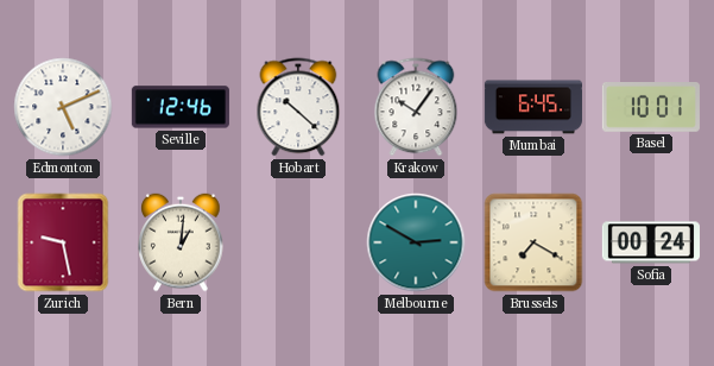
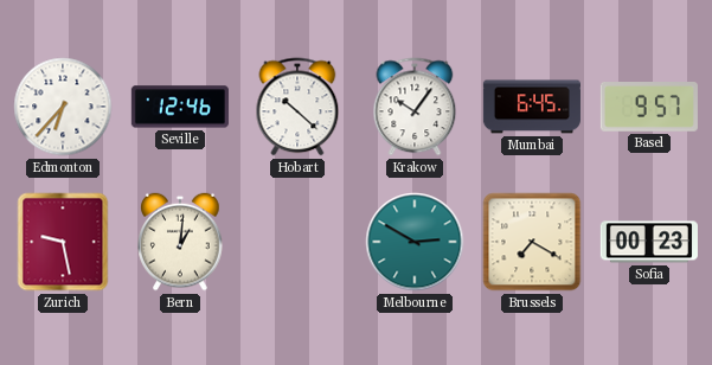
Edmonton: 5:11 -> 6:37
Basel: 10:01 -> 9:57
Sofia: 00:24 -> 00:23
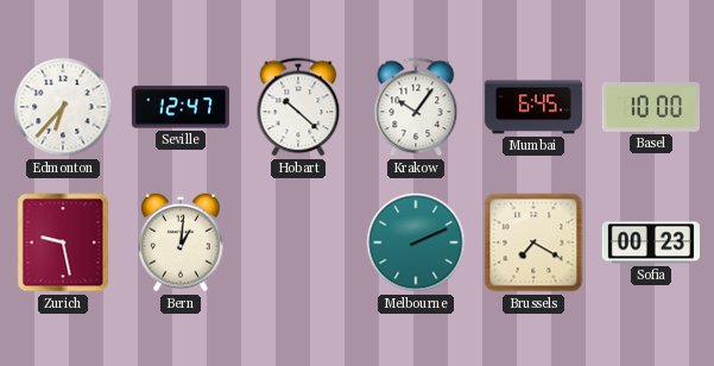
Seville: 12:46 -> 12:47
Basel: 9:57 -> 10:00
Melbourne: 2:50 -> 2:11
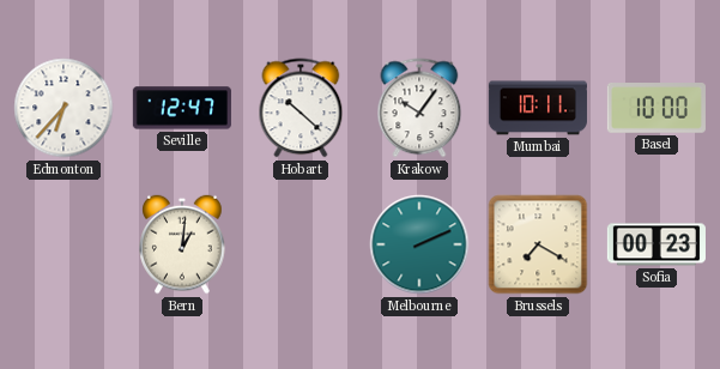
Mumbai: 6:45 -> 10:11
Zurich: 9:28 -> none
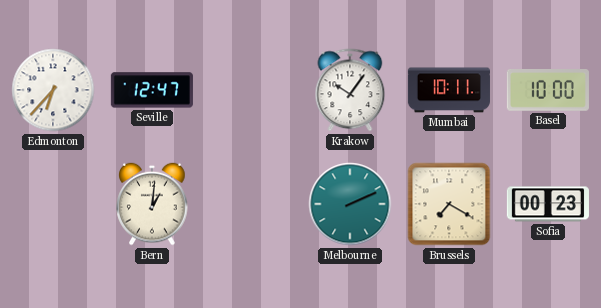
Hobart: 10:22 -> none
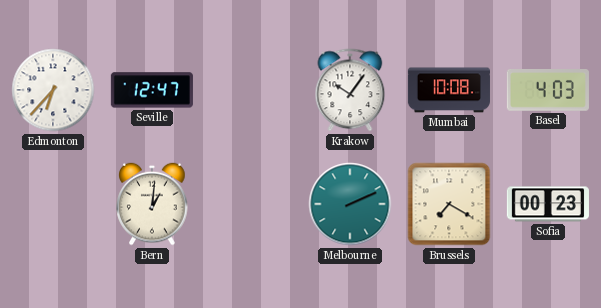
Mumbai: 10:11 -> 10:08
Basel: 10:00 -> 4:03
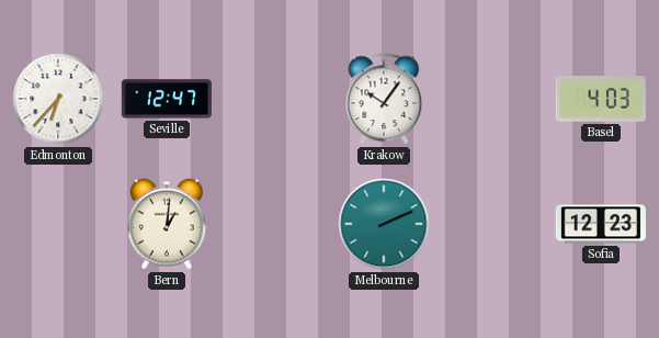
Mumbai: 10:08 -> none
Brussels: 7:20 -> none
Sofia: 00:23 -> 12:23
